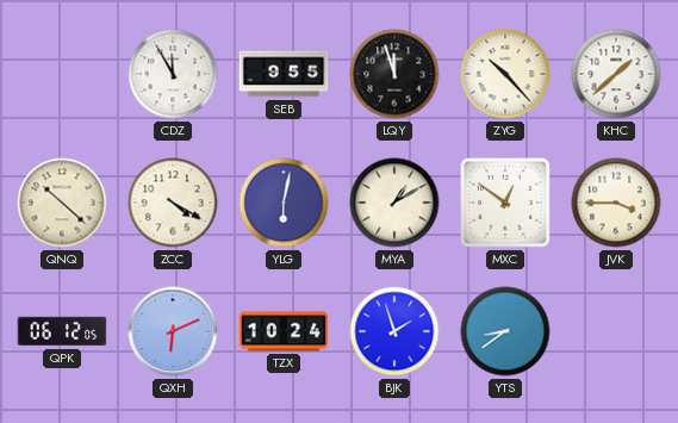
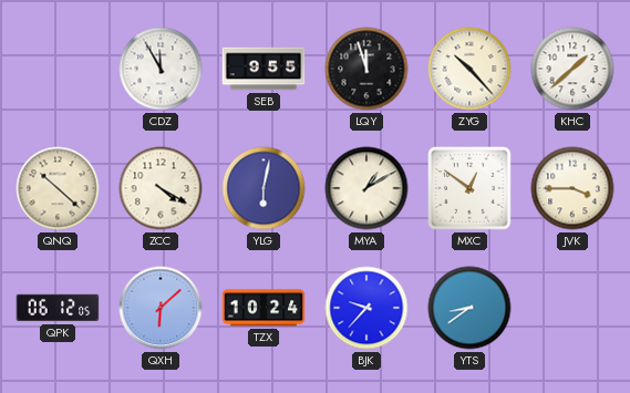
QXH: 6:11 -> 6:08
BJK: 1:57 -> 9:37
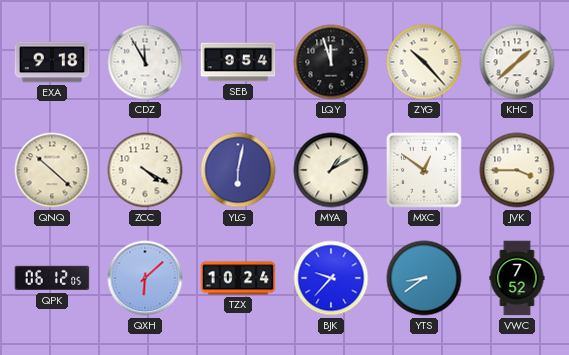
EXA: none -> 9:18
SEB: 9:55 -> 9:54
VWC: none -> 7:52
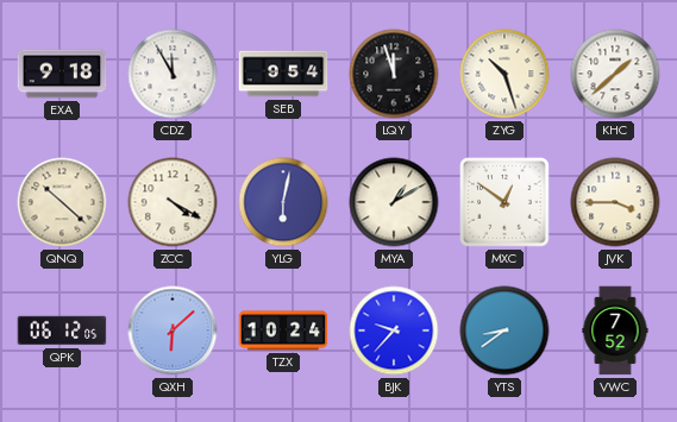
ZYG: 10:23 -> 10:27
